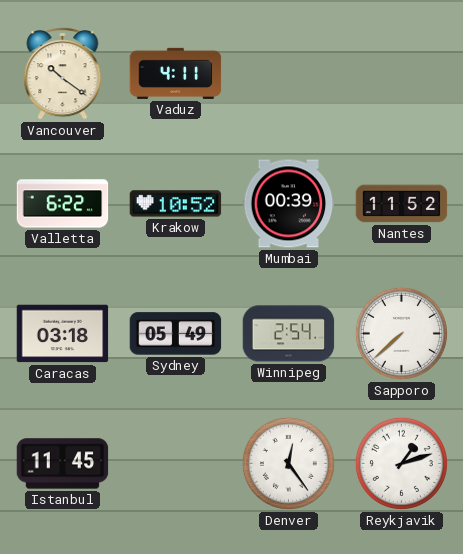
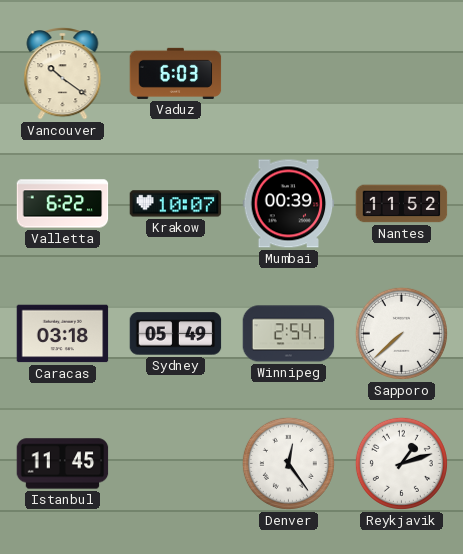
Vaduz: 4:11 -> 6:03
Krakow: 10:52 -> 10:07
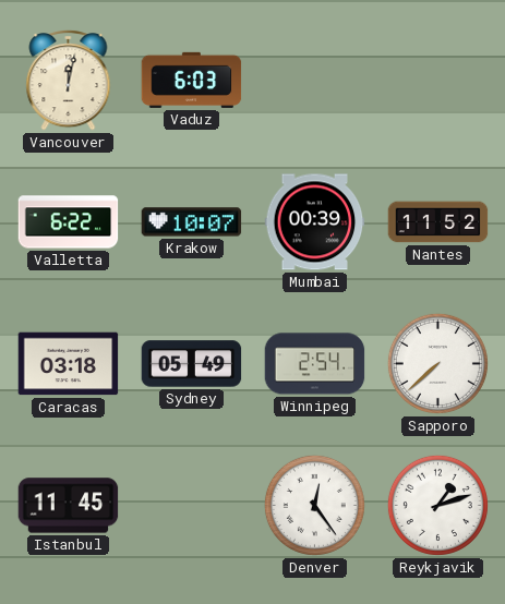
Vancouver: 10:21 -> 12:02
